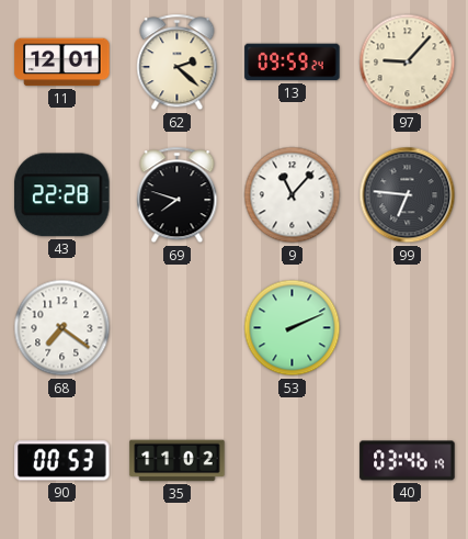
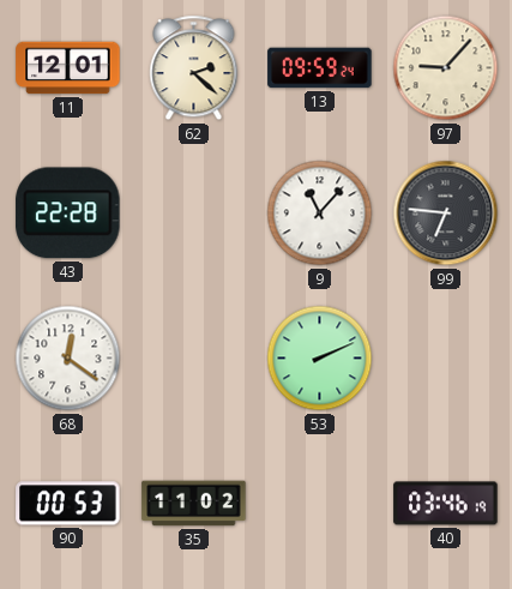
69: 7:48 -> none
68: 7:21 -> 12:21
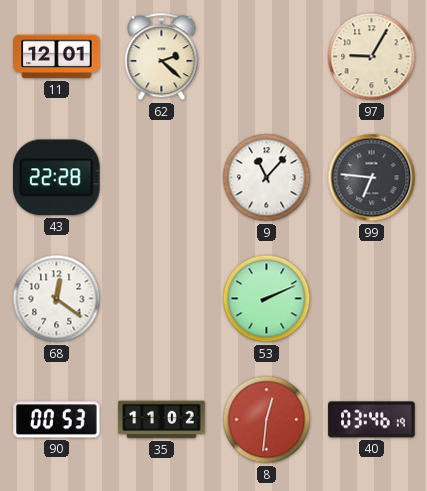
13: 09:59 -> none
97: 9:07 -> 9:05
8: none -> 12:31
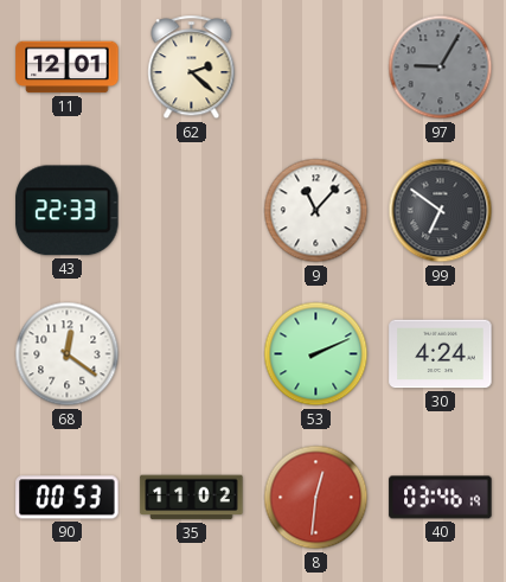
97 dial: cream -> grey
43: 22:28 -> 22:33
99: 6:46 -> 6:51
30: none -> 4:24
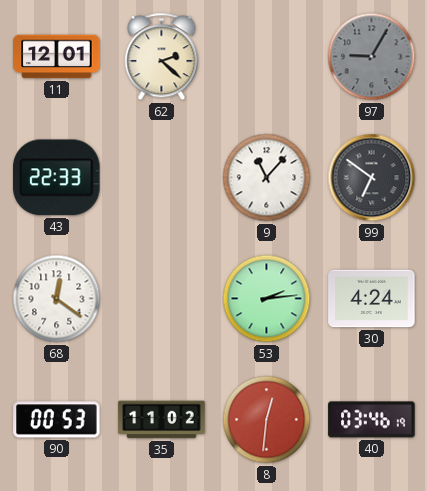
53: 2:11 -> 2:14
